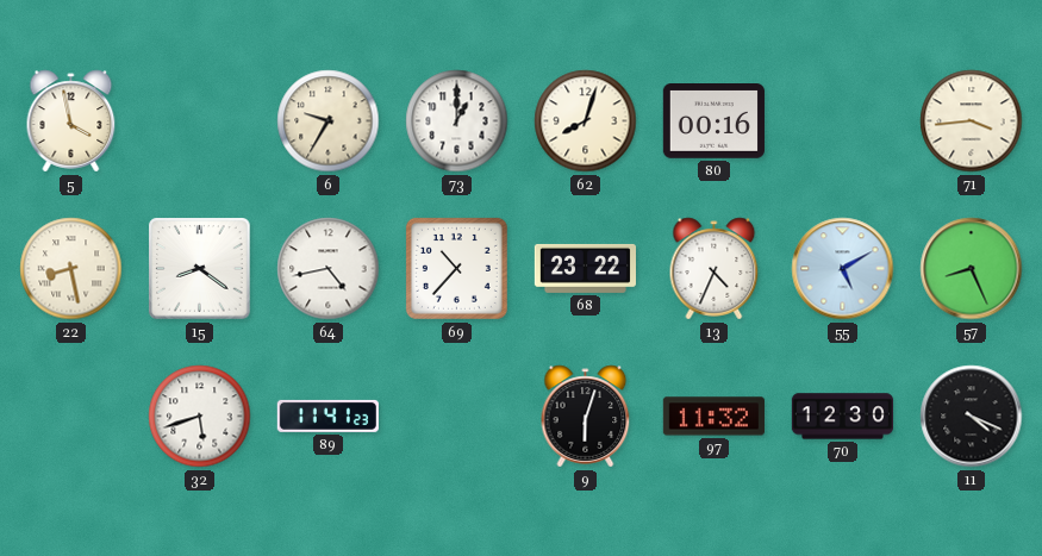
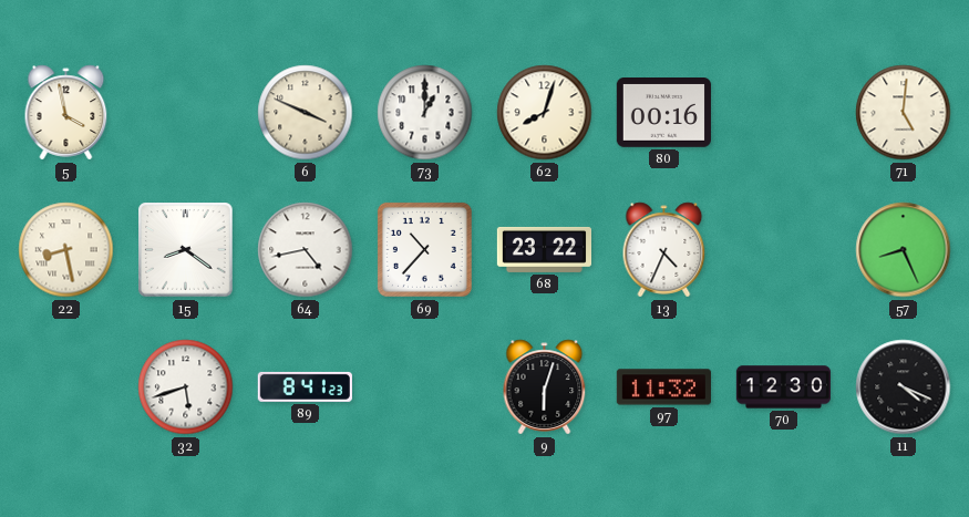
6: 9:35 -> 3:49
71: 3:44 -> 5:01
55: 5:10 -> none
89: 11:41 -> 8:41
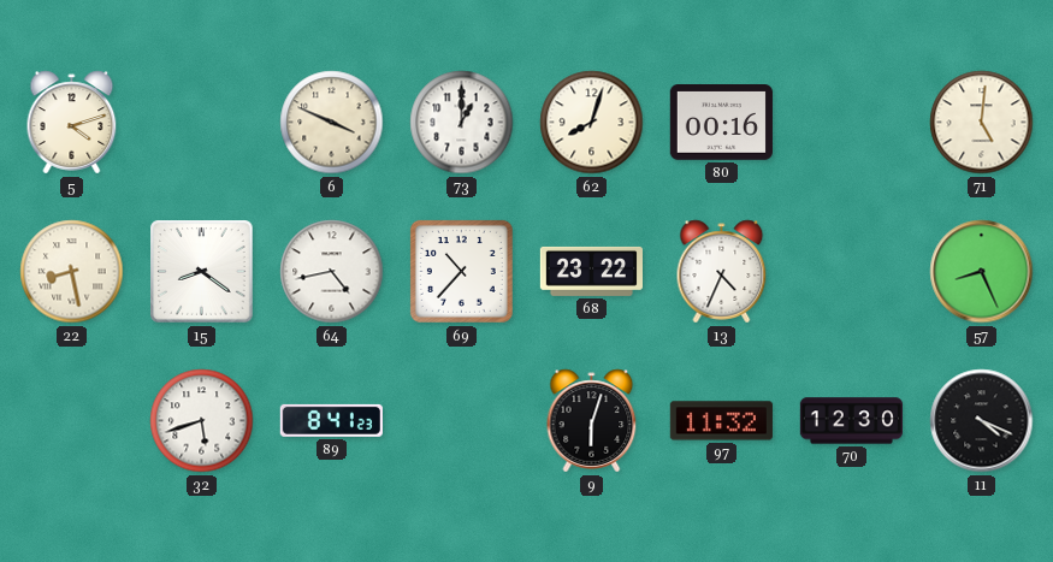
5: 3:58 -> 4:12
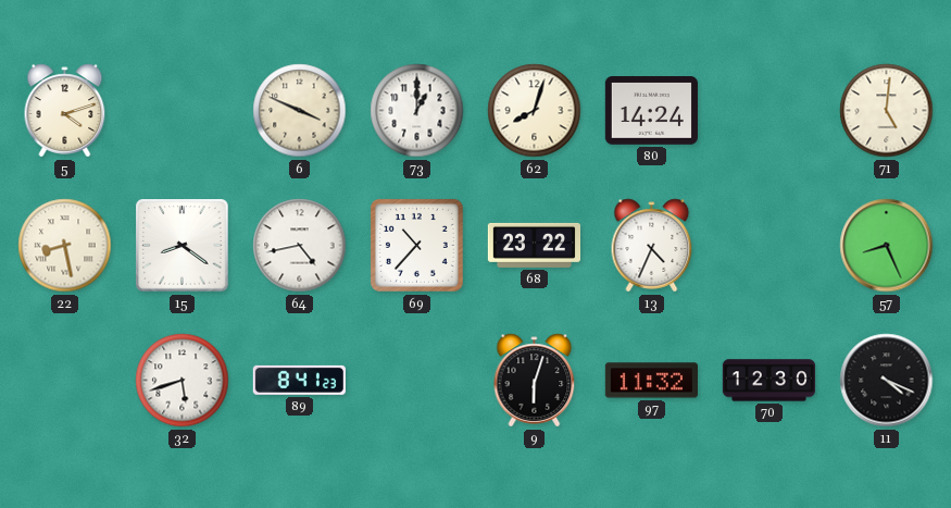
80: 00:16 -> 14:24
